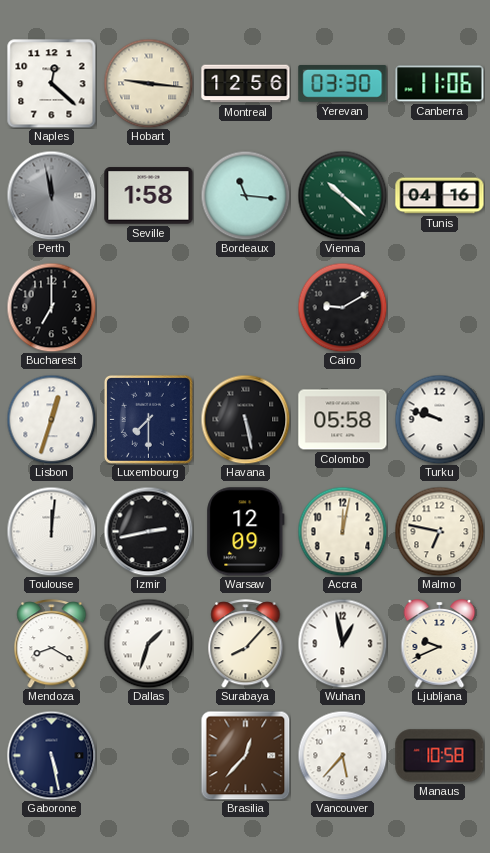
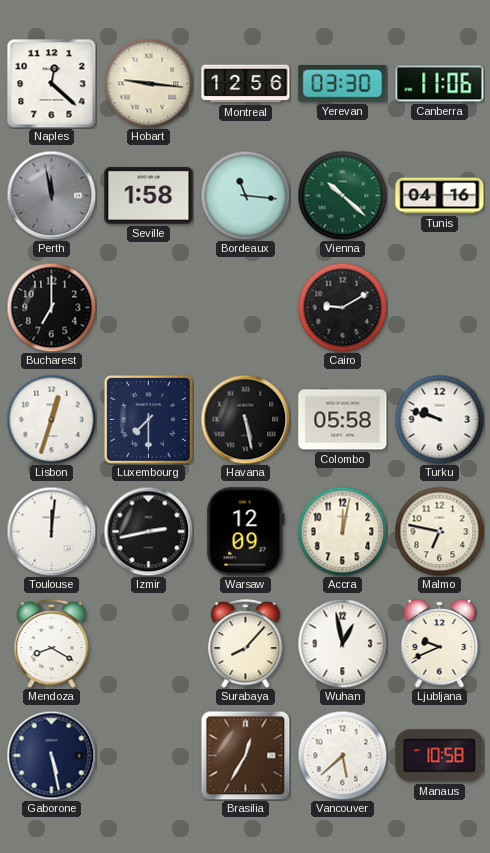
Dallas: 1:33 -> none
Brasilia: 12:37 -> 12:35
Vancouver: 5:37 -> 5:38
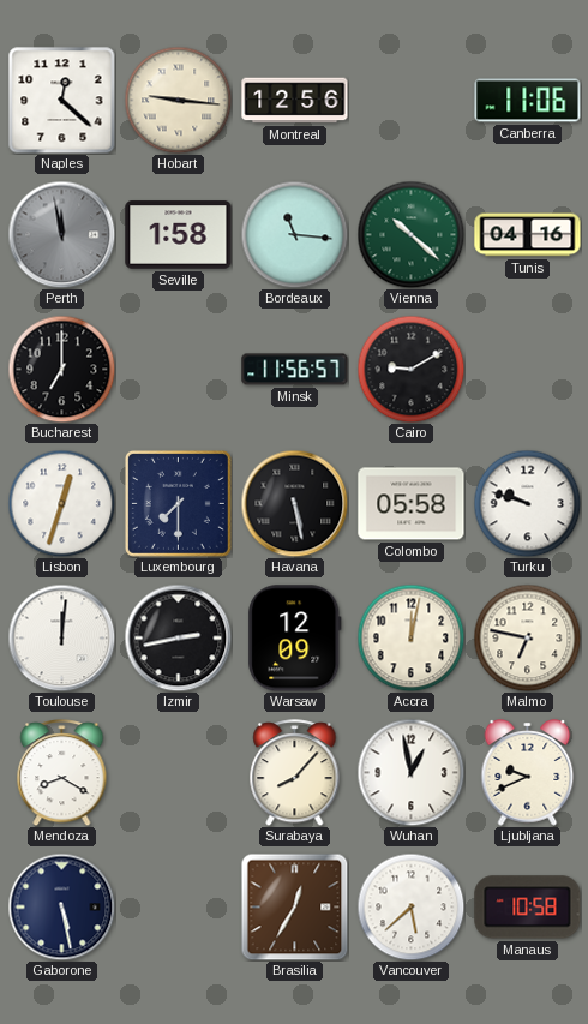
Yerevan: 03:30 -> none
Minsk: none -> 11:56
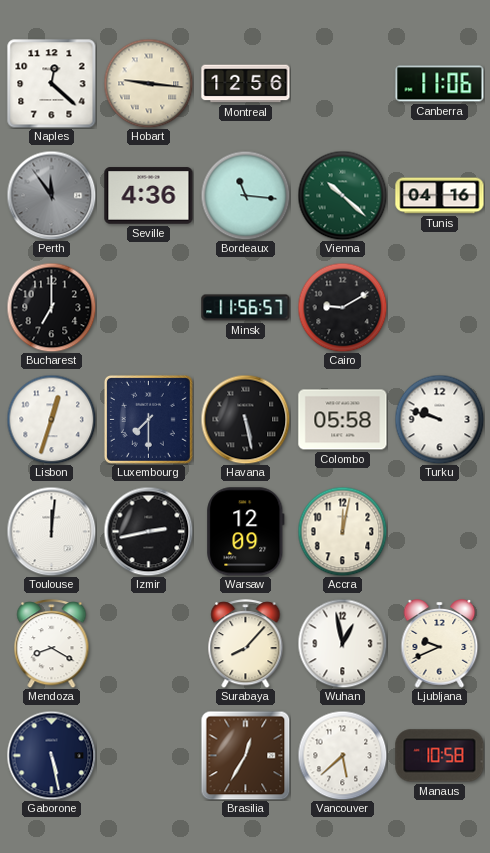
Perth: 11:58 -> 11:54
Seville: 1:58 -> 4:36
Malmo: 6:47 -> none
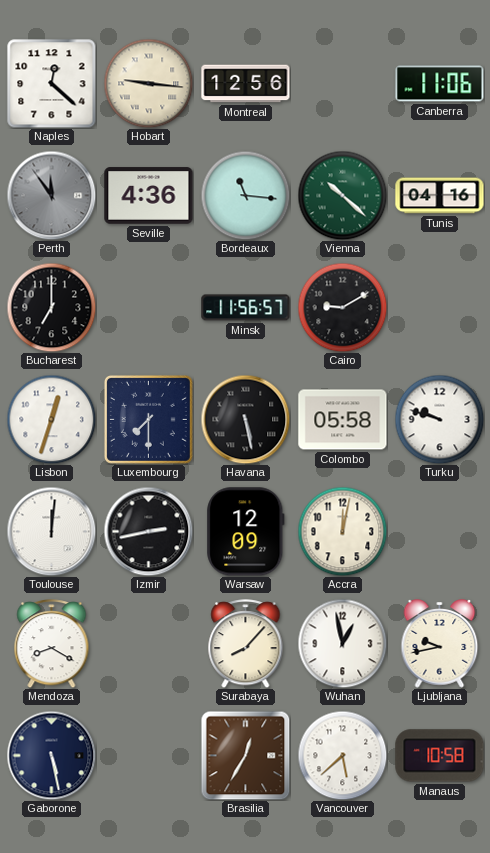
Ljubljana: 9:41 -> 9:43
